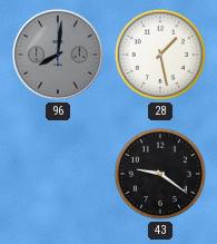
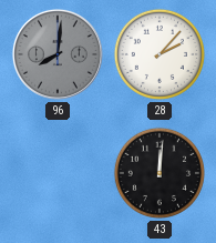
28: 1:28 -> 2:07
43: 9:21 -> 12:01
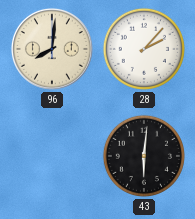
96 dial: grey -> cream
43: 12:01 -> 6:01
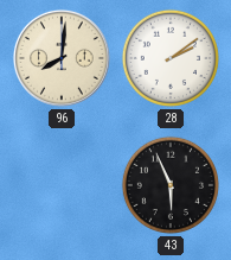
28: 2:07 -> 2:09
43: 6:01 -> 5:56
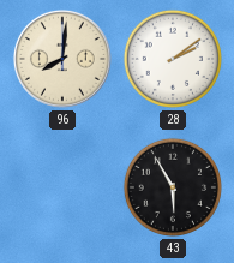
43: 5:56 -> 5:55
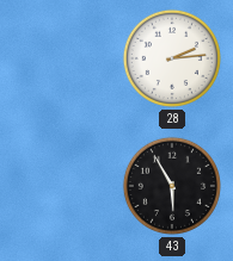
96: 8:01 -> none
28: 2:09 -> 2:14
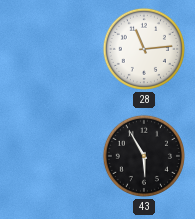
28: 2:14 -> 11:14
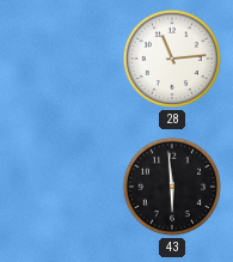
43: 5:55 -> 5:59
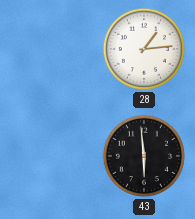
28: 11:14 -> 1:14
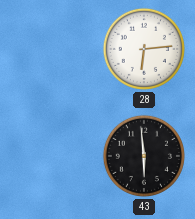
28: 1:14 -> 6:14
